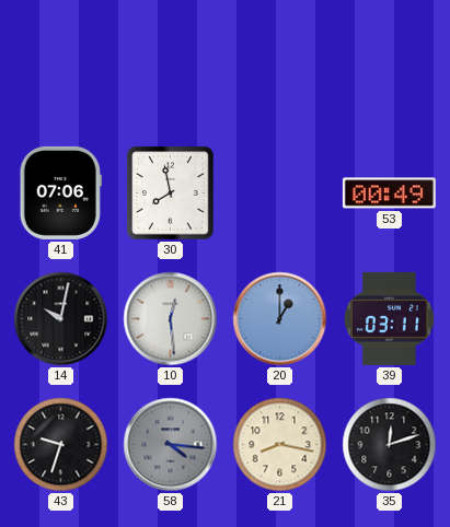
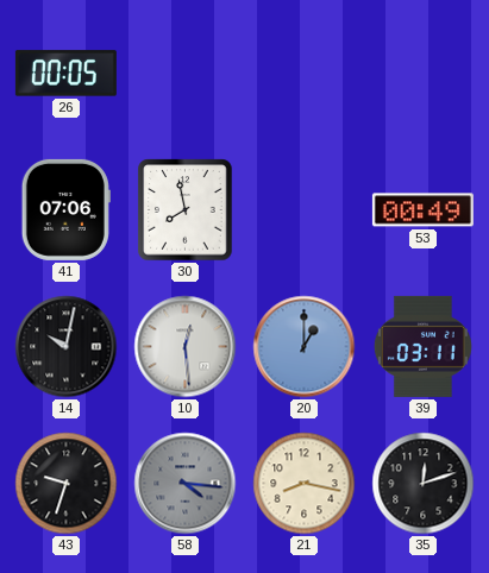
26: none -> 00:05
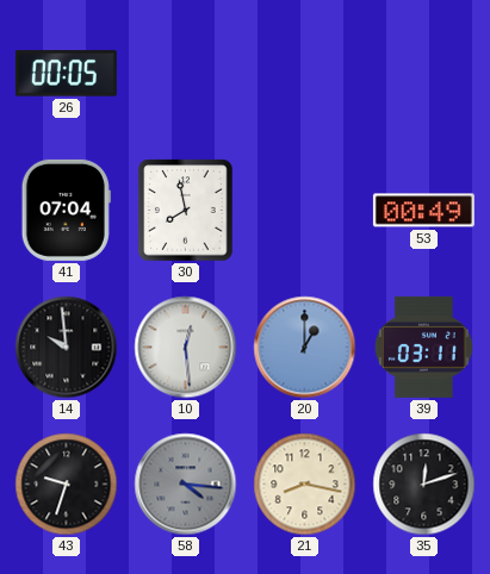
41: 07:06 -> 07:04
14: 10:02 -> 9:59
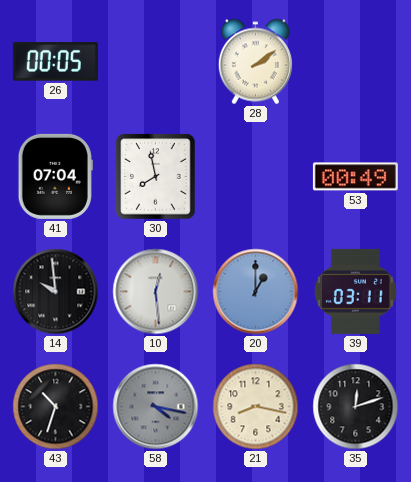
28: none -> 2:09
43: 9:33 -> 10:33
58: 4:16 -> 4:17
